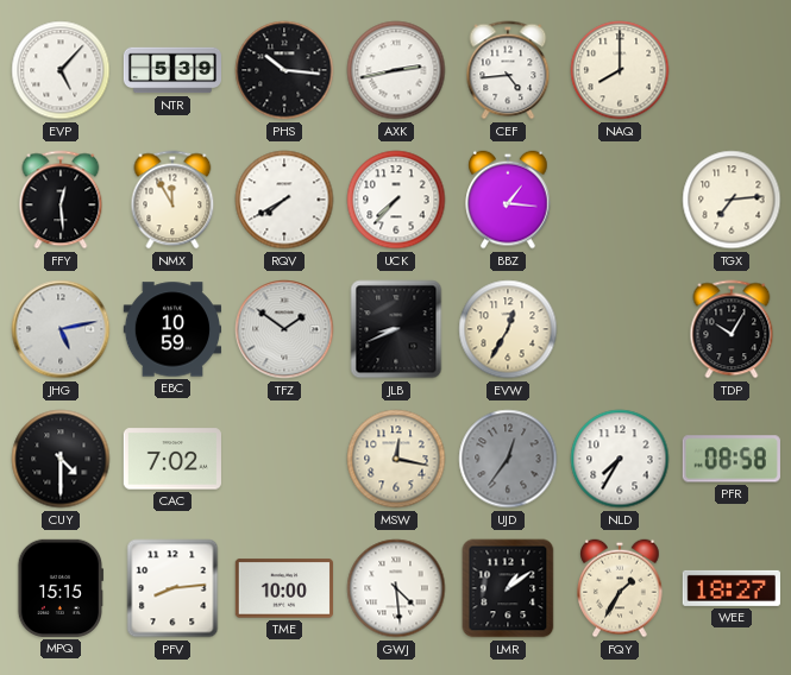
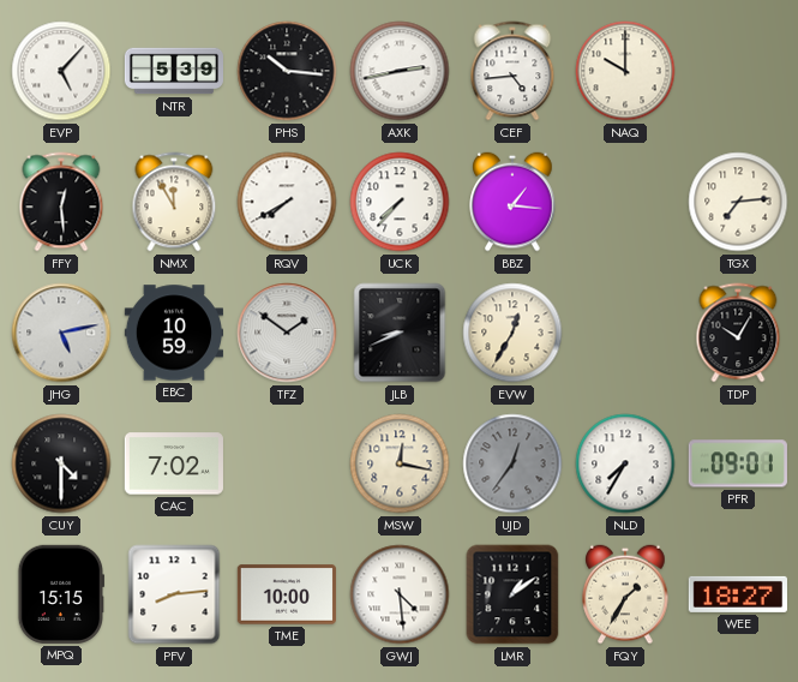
NAQ: 8:00 -> 10:00
PFR: 08:58 -> 09:01
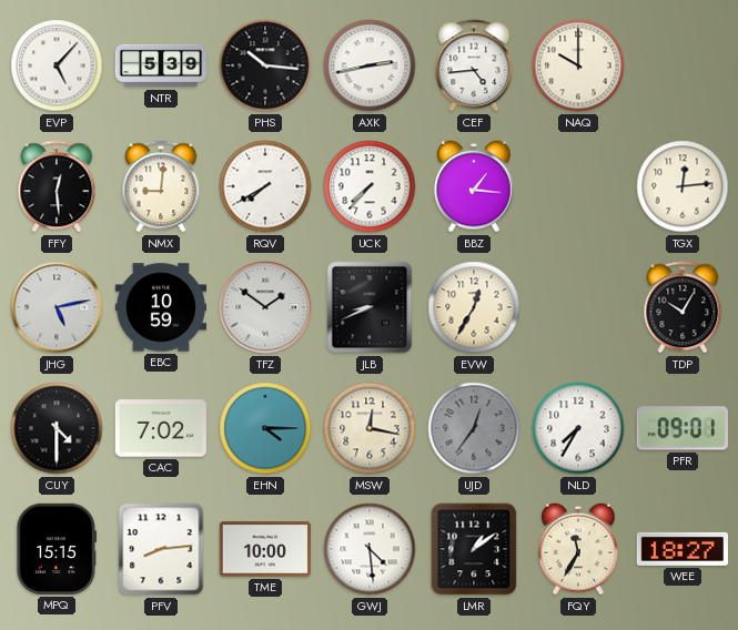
NMX: 11:55 -> 9:01
TGX: 7:14 -> 12:14
EHN: none -> 4:15
FQY: 1:35 -> 11:35
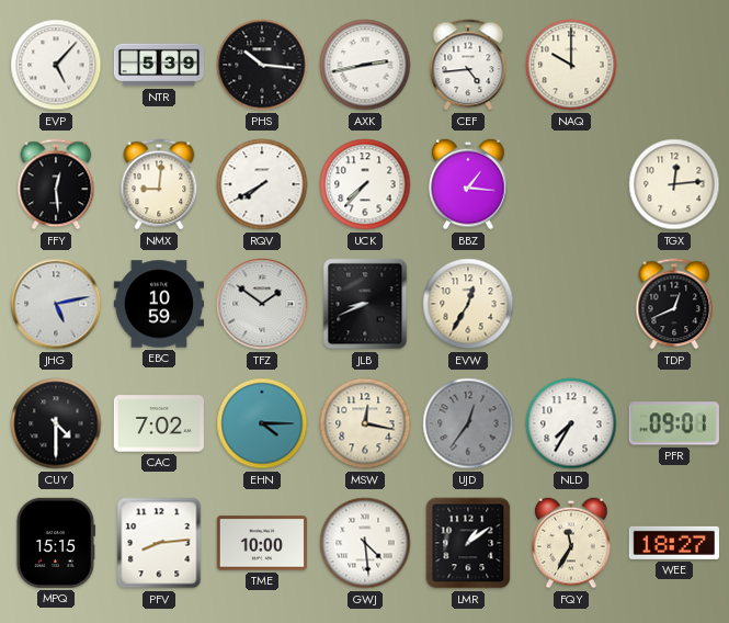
TDP: 10:05 -> 12:41
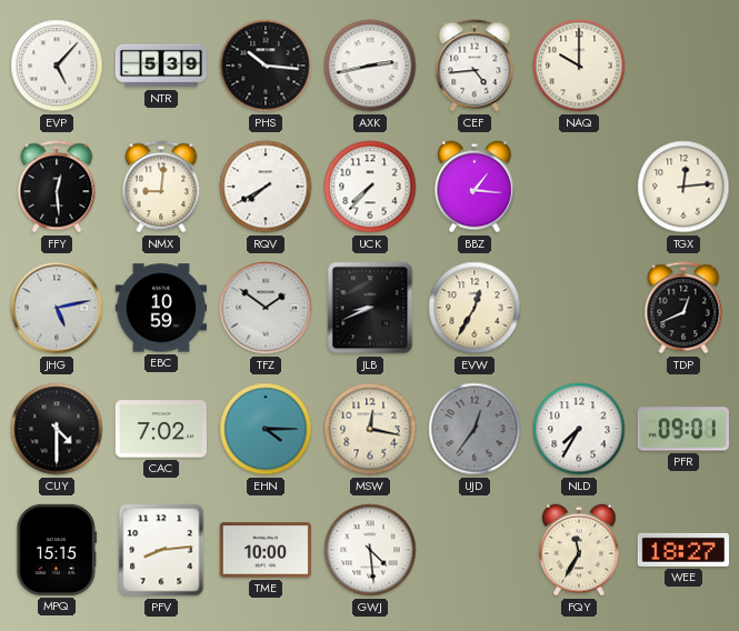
LMR: 1:09 -> none
